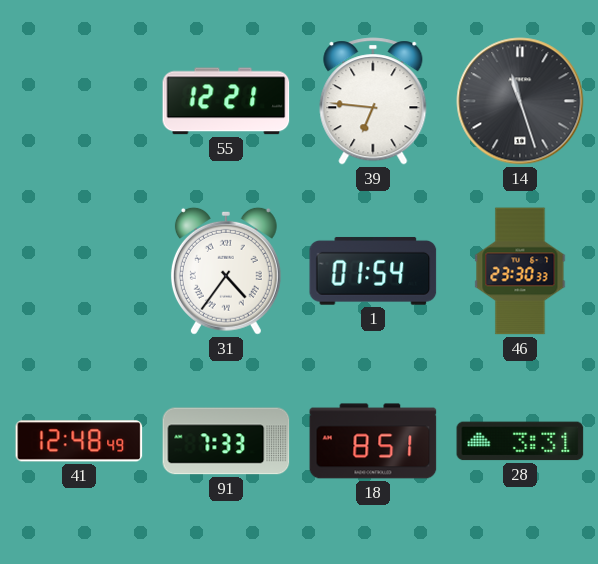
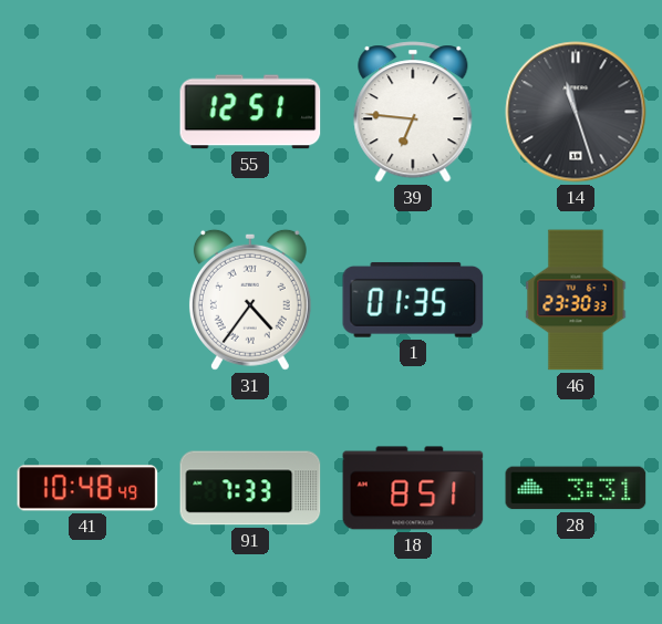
55: 12:21 -> 12:51
1: 01:54 -> 01:35
41: 12:48 -> 10:48
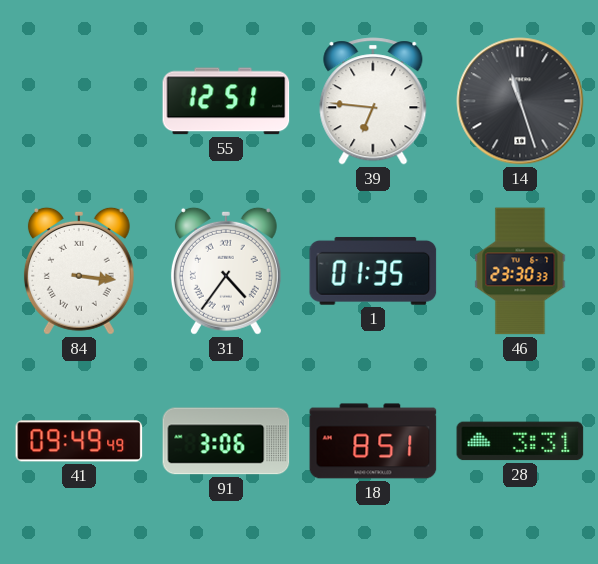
84: none -> 3:16
41: 10:48 -> 09:49
91: 7:33 -> 3:06
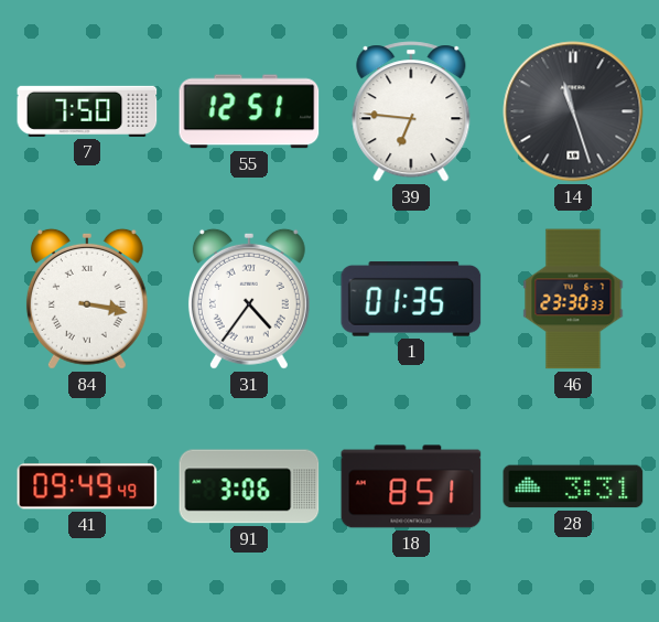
7: none -> 7:50
84: 3:16 -> 3:17
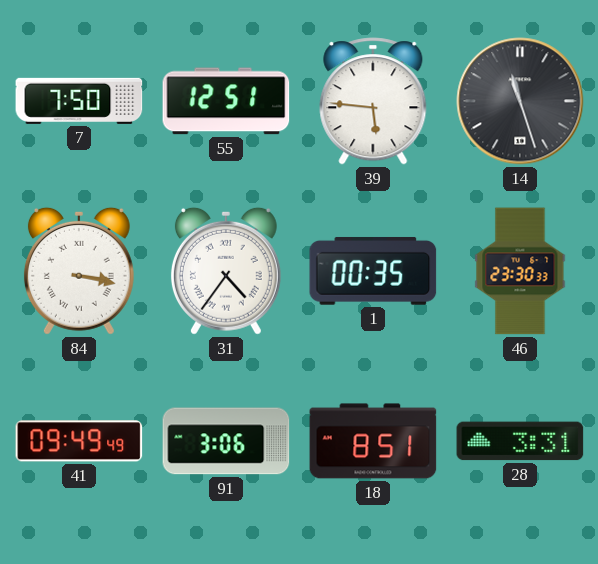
39: 6:46 -> 5:46
1: 01:35 -> 00:35
